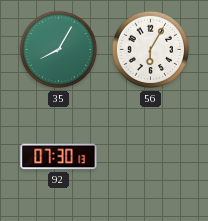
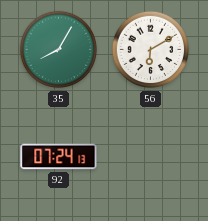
56: 6:05 -> 6:10
92: 07:30 -> 07:24
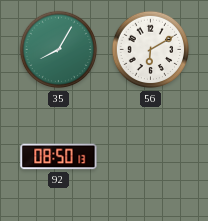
92: 07:24 -> 08:50
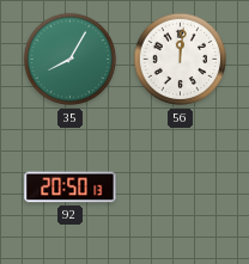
56: 6:10 -> 12:01
92: 08:50 -> 20:50
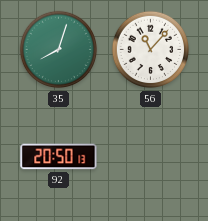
35: 8:05 -> 8:03
56: 12:01 -> 11:07
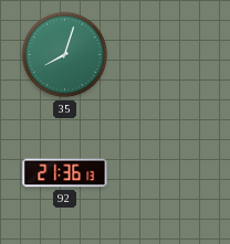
56: 11:07 -> none
92: 20:50 -> 21:36
